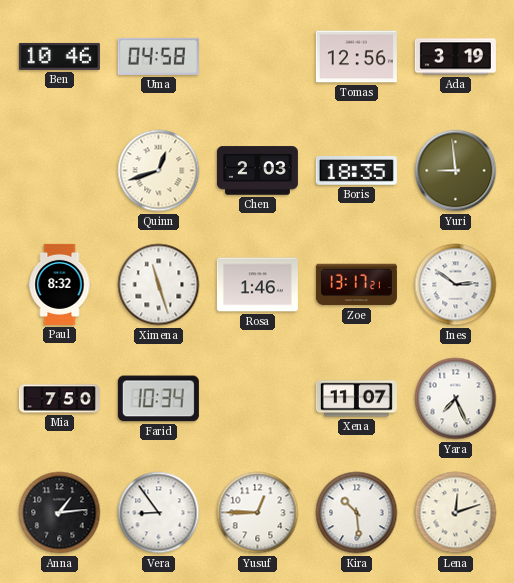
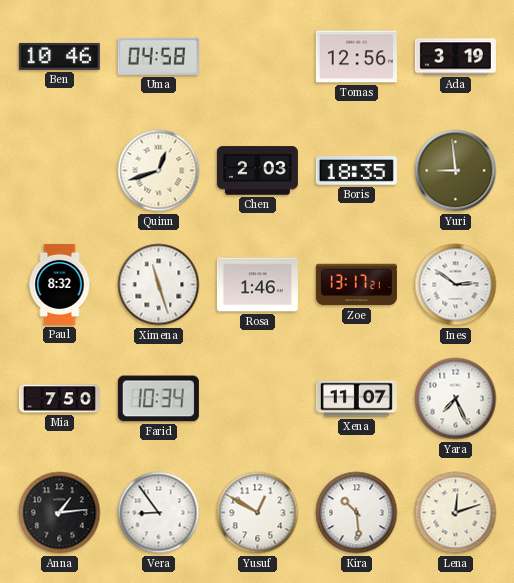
Yusuf: 12:45 -> 12:50
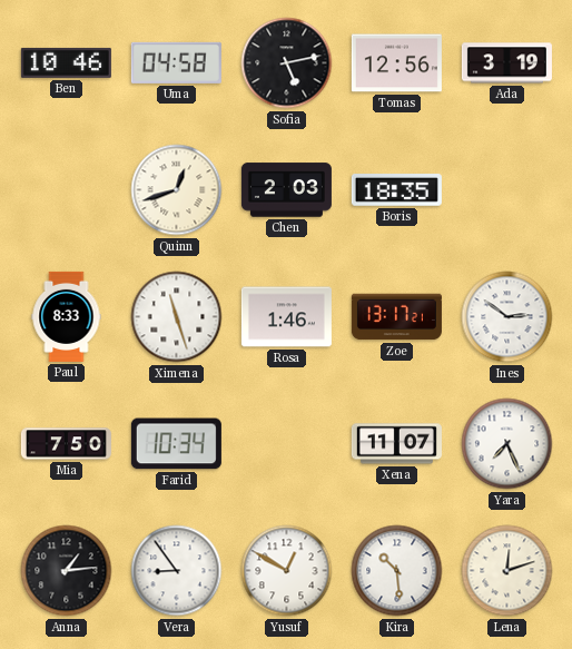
Sofia: none -> 5:13
Yuri: 8:59 -> none
Paul: 8:32 -> 8:33
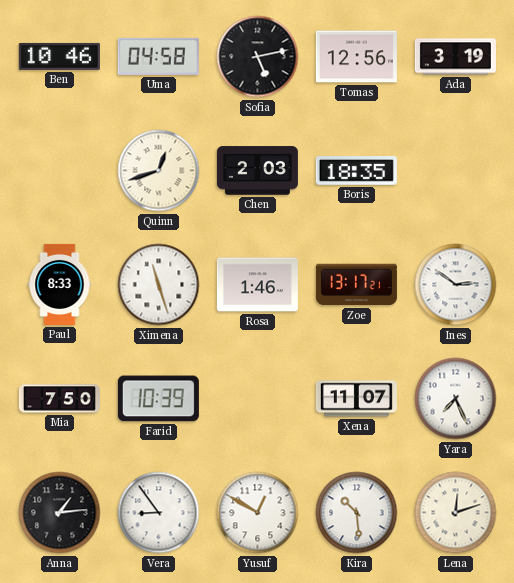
Farid: 10:34 -> 10:39
